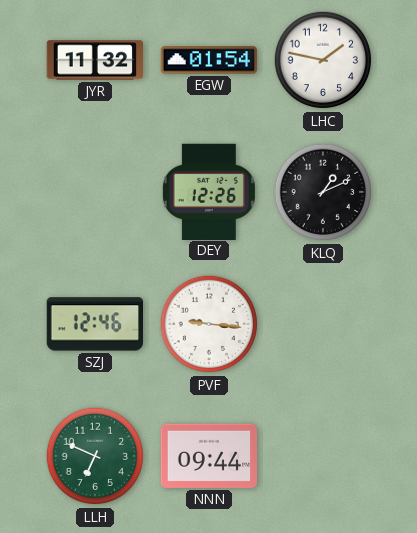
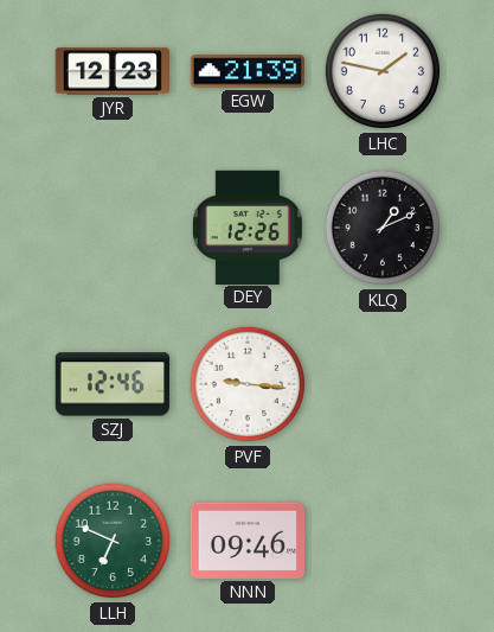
JYR: 11:32 -> 12:23
EGW: 01:54 -> 21:39
NNN: 09:44 -> 09:46
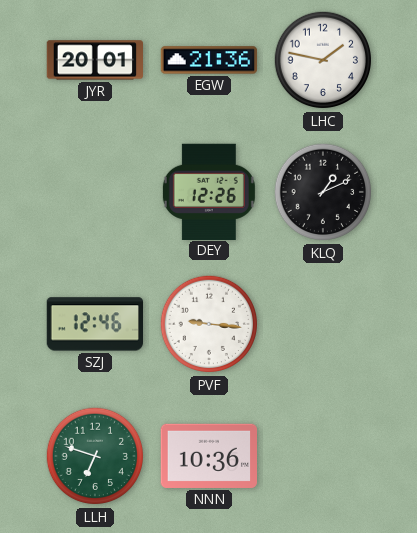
JYR: 12:23 -> 20:01
EGW: 21:39 -> 21:36
LLH: 6:49 -> 6:48
NNN: 09:46 -> 10:36
